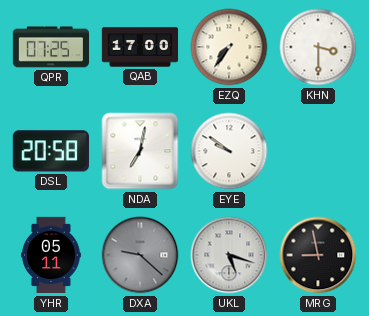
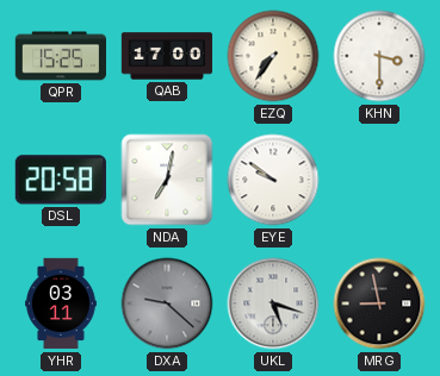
QPR: 07:25 -> 15:25
YHR: 05:11 -> 03:11
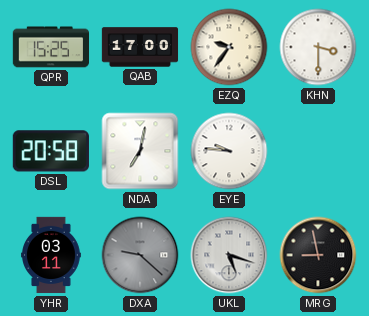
EZQ: 7:36 -> 9:36
EYE: 9:51 -> 9:46
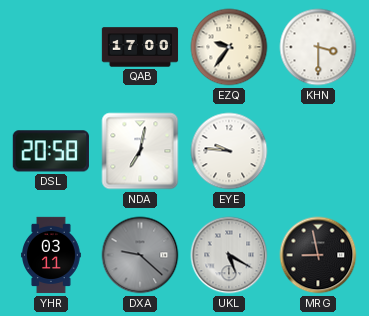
QPR: 15:25 -> none
UKL: 5:18 -> 5:20
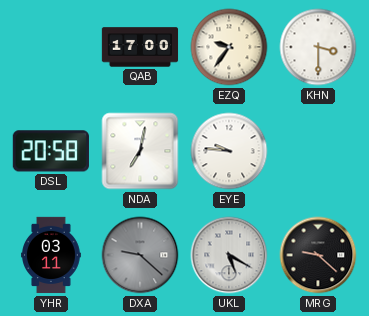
MRG: 8:58 -> 9:22
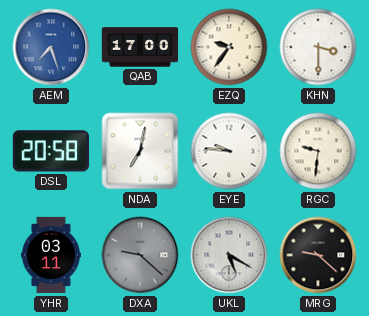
AEM: none -> 7:27
RGC: none -> 9:31
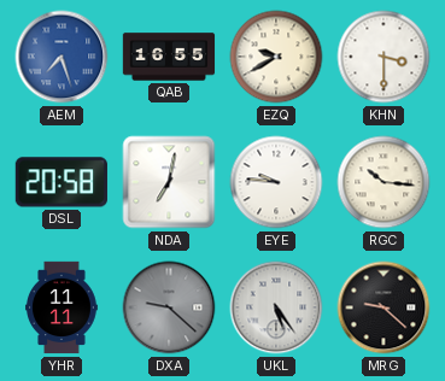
QAB: 17:00 -> 16:55
EZQ: 9:36 -> 9:40
RGC: 9:31 -> 10:16
YHR: 03:11 -> 11:11
UKL: 5:20 -> 5:24
